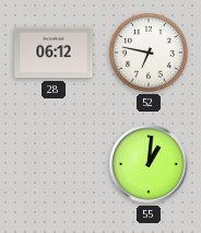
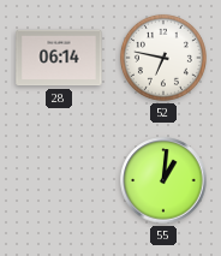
28: 06:12 -> 06:14
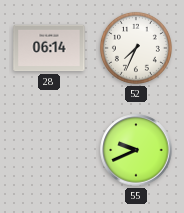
52: 6:47 -> 7:34
55: 1:01 -> 9:41
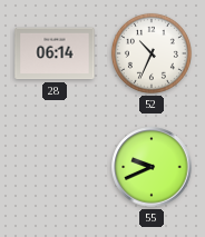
52: 7:34 -> 10:34
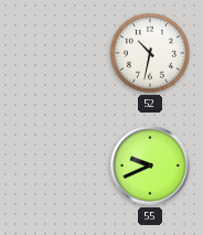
28: 06:14 -> none
52: 10:34 -> 10:32
